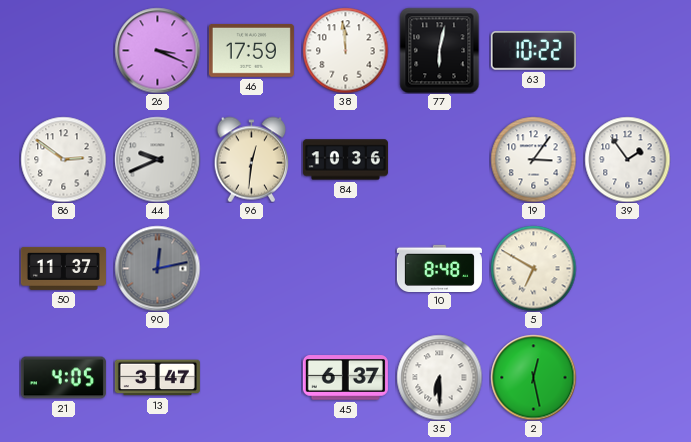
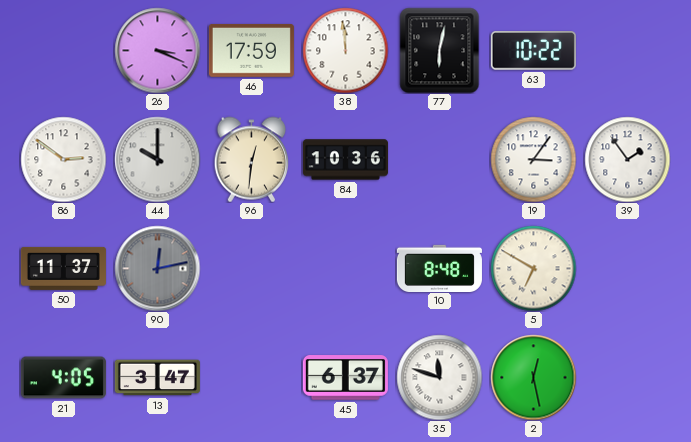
44: 9:41 -> 10:00
35: 6:30 -> 11:48
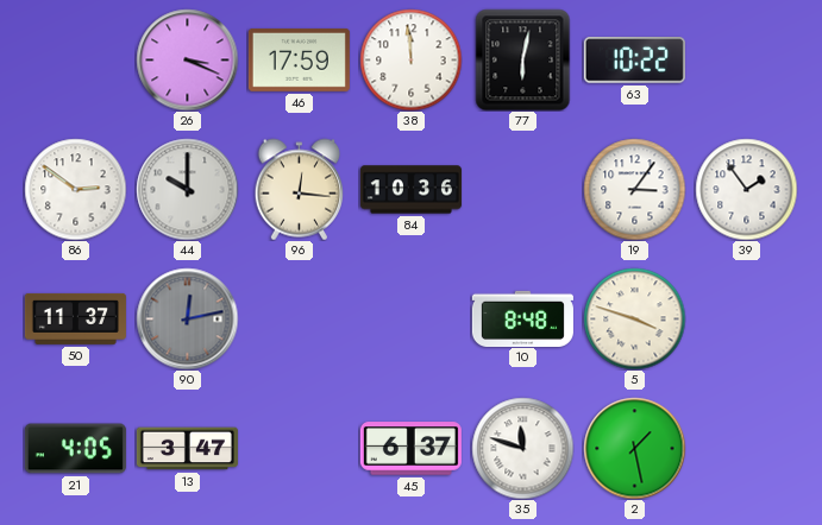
96: 12:31 -> 12:16
5: 6:50 -> 3:48
2: 12:28 -> 1:28
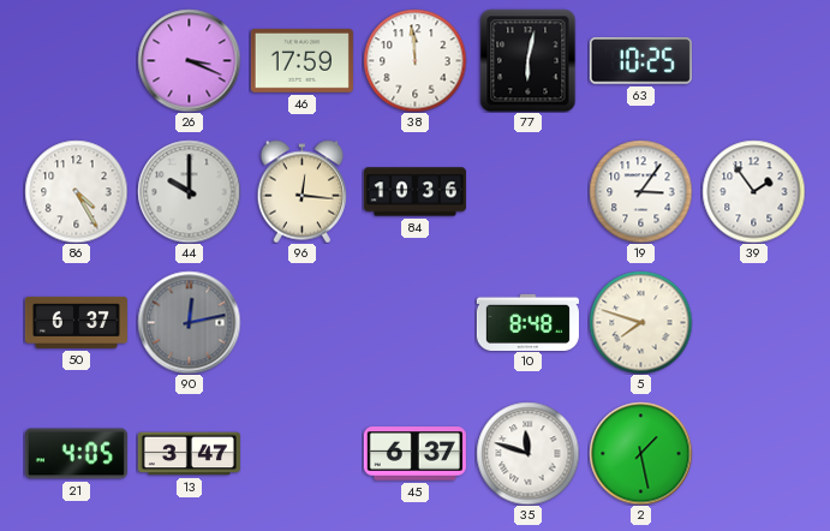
63: 10:22 -> 10:25
86: 2:51 -> 4:25
50: 11:37 -> 6:37
5: 3:48 -> 7:48
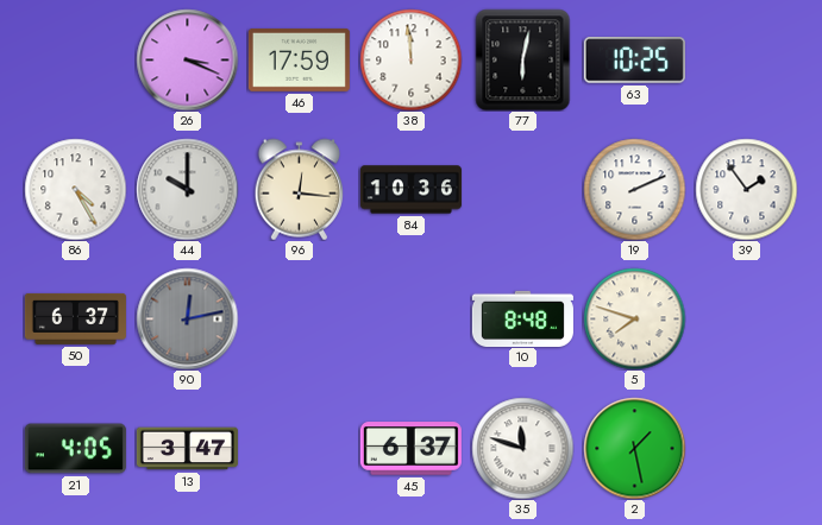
19: 3:06 -> 2:11
